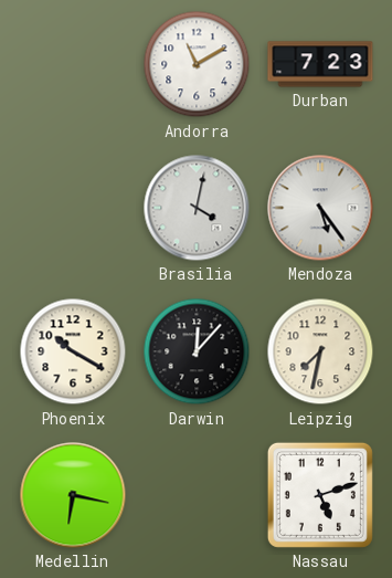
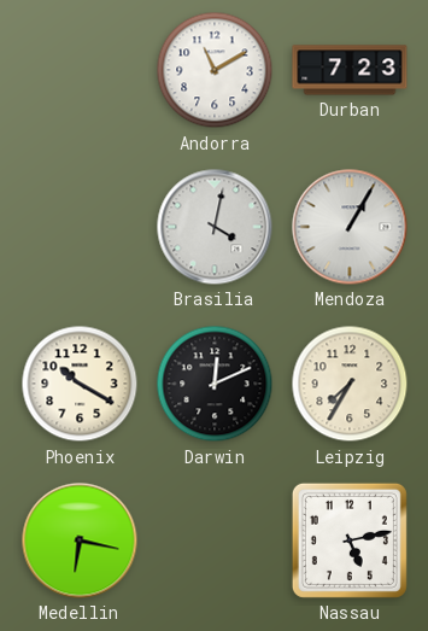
Mendoza: 5:24 -> 1:05
Darwin: 12:07 -> 12:11
Leipzig: 7:32 -> 7:35
Nassau: 5:12 -> 5:13
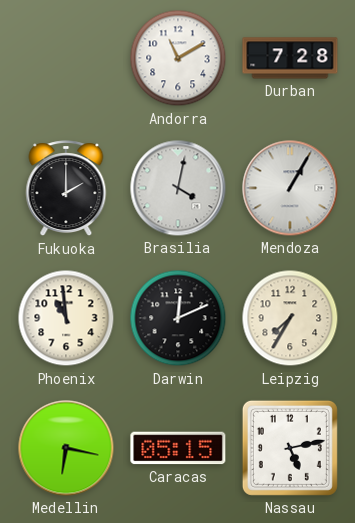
Durban: 7:23 -> 7:28
Fukuoka: none -> 2:00
Phoenix: 10:20 -> 10:59
Caracas: none -> 05:15
